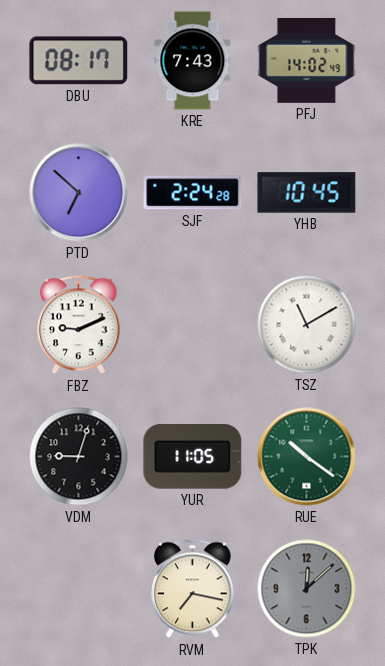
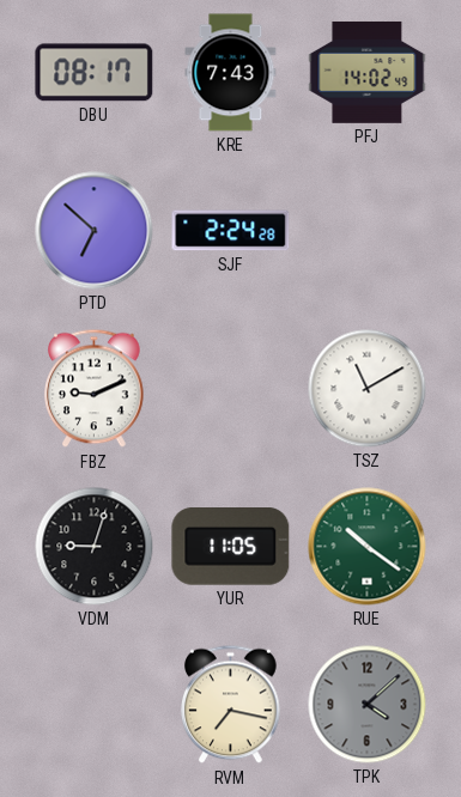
YHB: 10:45 -> none
TPK: 12:08 -> 4:08
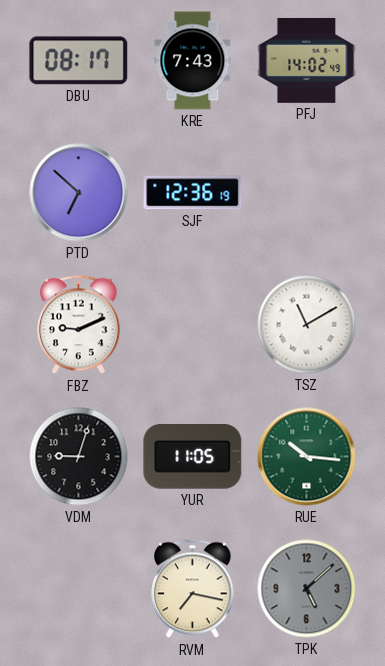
SJF: 2:24 -> 12:36
RUE: 10:21 -> 10:16
TPK: 4:08 -> 5:08
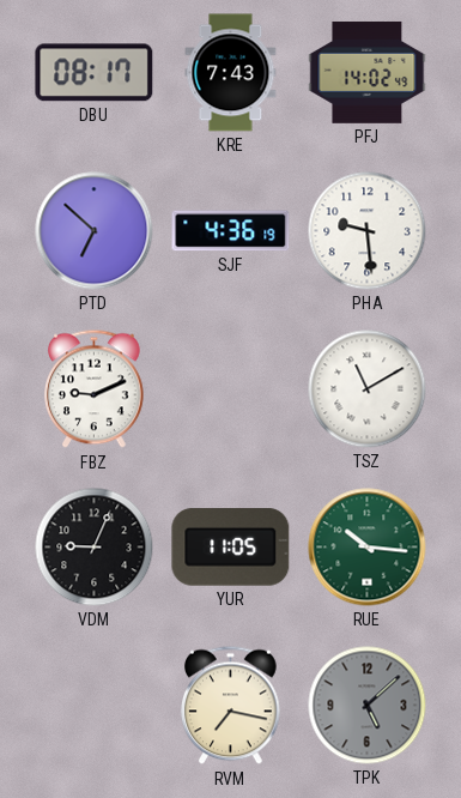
SJF: 12:36 -> 4:36
PHA: none -> 9:29
VDM: 9:03 -> 9:04
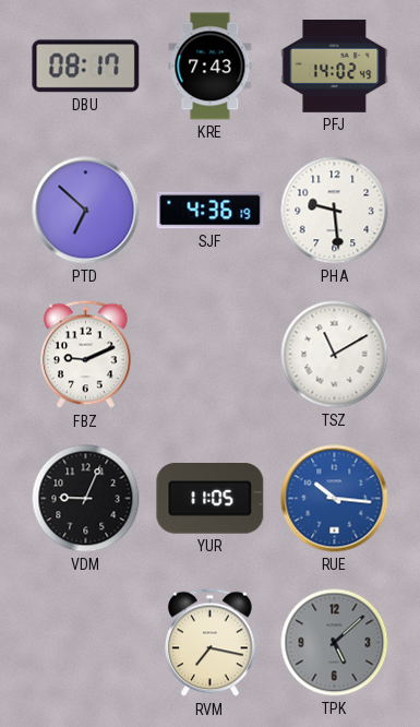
RUE dial: green -> blue
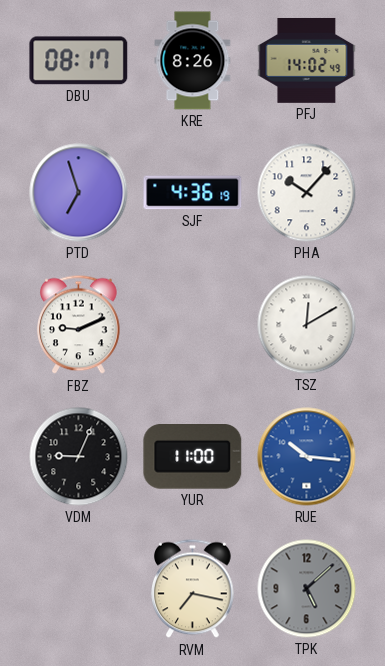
KRE: 7:43 -> 8:26
PTD: 6:52 -> 6:57
PHA: 9:29 -> 10:07
TSZ: 11:10 -> 12:10
YUR: 11:05 -> 11:00
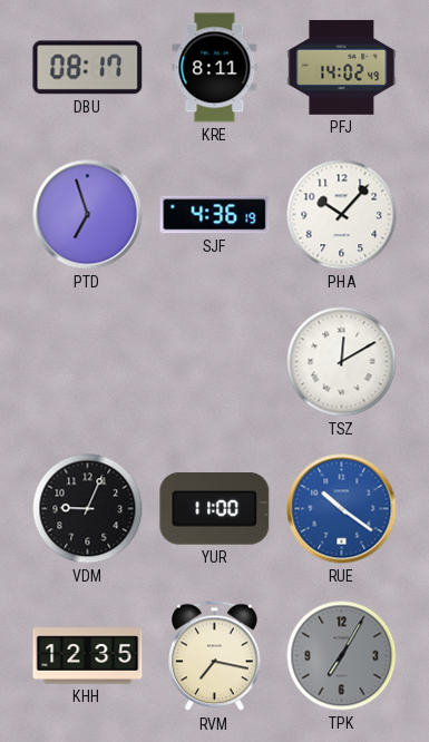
KRE: 8:26 -> 8:11
FBZ: 9:11 -> none
RUE: 10:16 -> 10:21
KHH: none -> 12:35
TPK: 5:08 -> 7:05
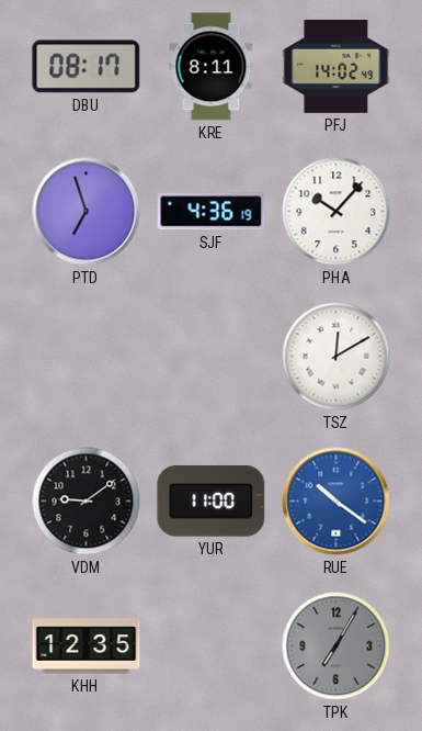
VDM: 9:04 -> 9:09
RVM: 7:17 -> none
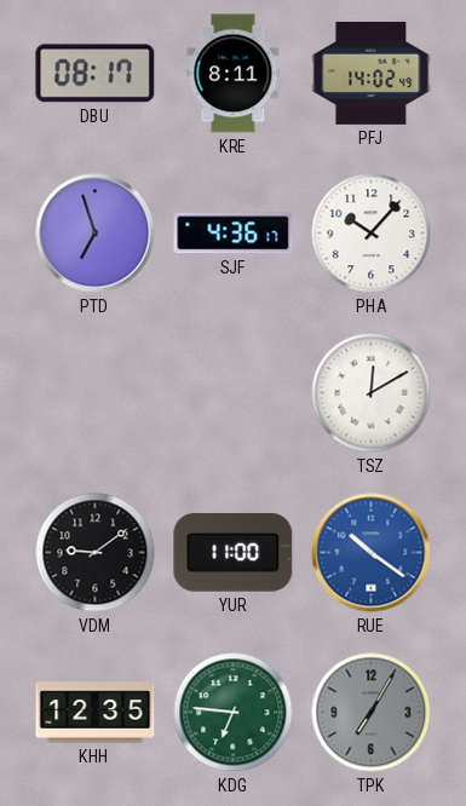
SJF: 4:36:19 -> 4:36:17
KDG: none -> 6:46
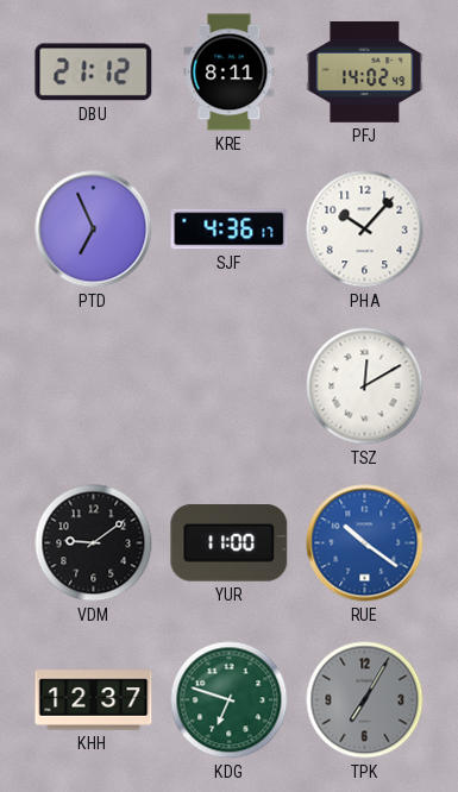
DBU: 08:17 -> 21:12
PTD: 6:57 -> 6:56
KHH: 12:35 -> 12:37
KDG: 6:46 -> 6:48
